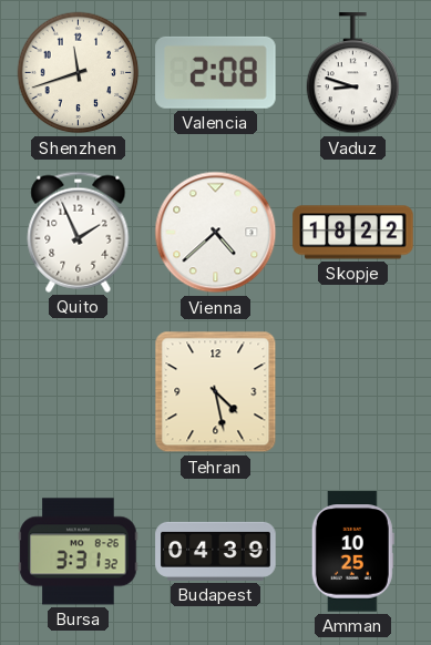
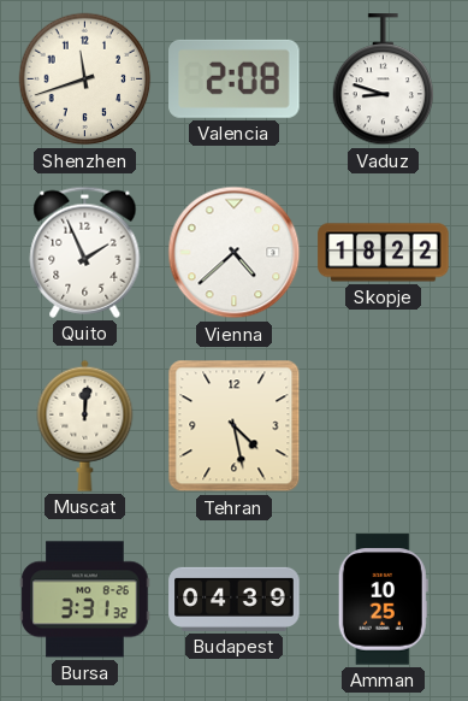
Muscat: none -> 12:01
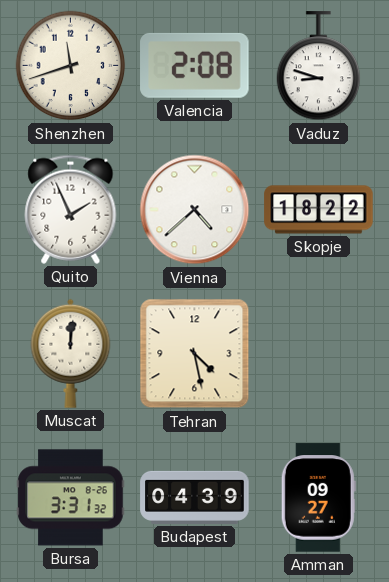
Amman: 10:25 -> 09:27
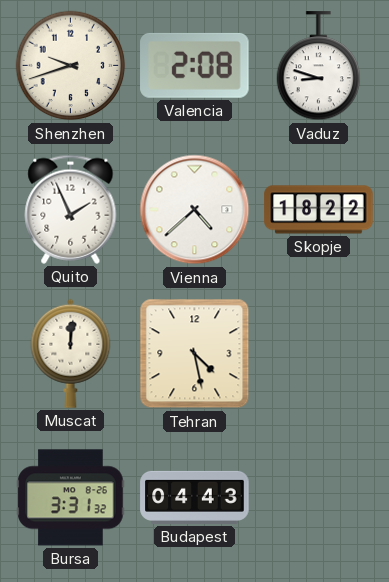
Shenzhen: 11:42 -> 9:42
Budapest: 04:39 -> 04:43
Amman: 09:27 -> none
